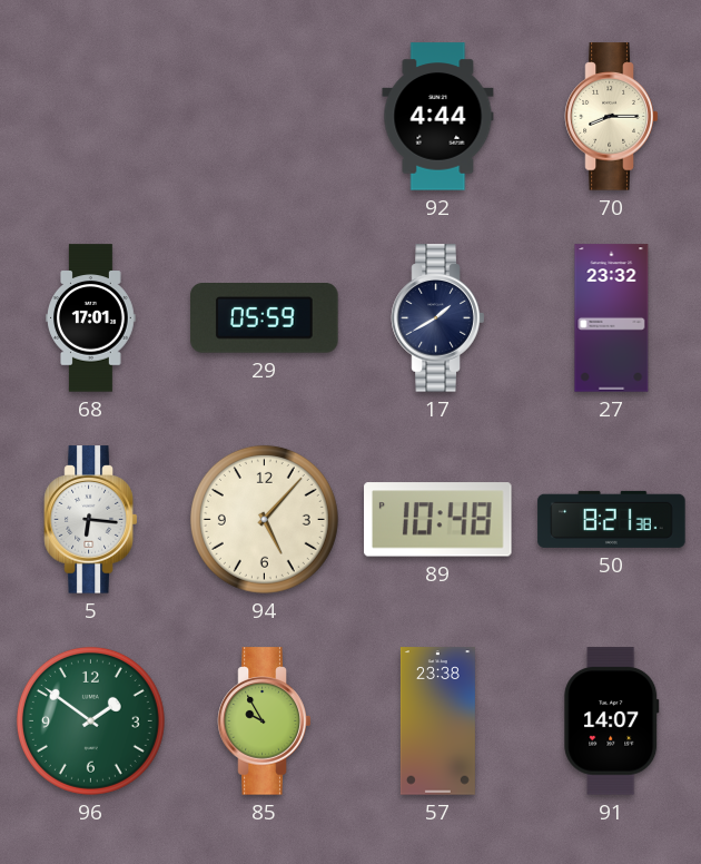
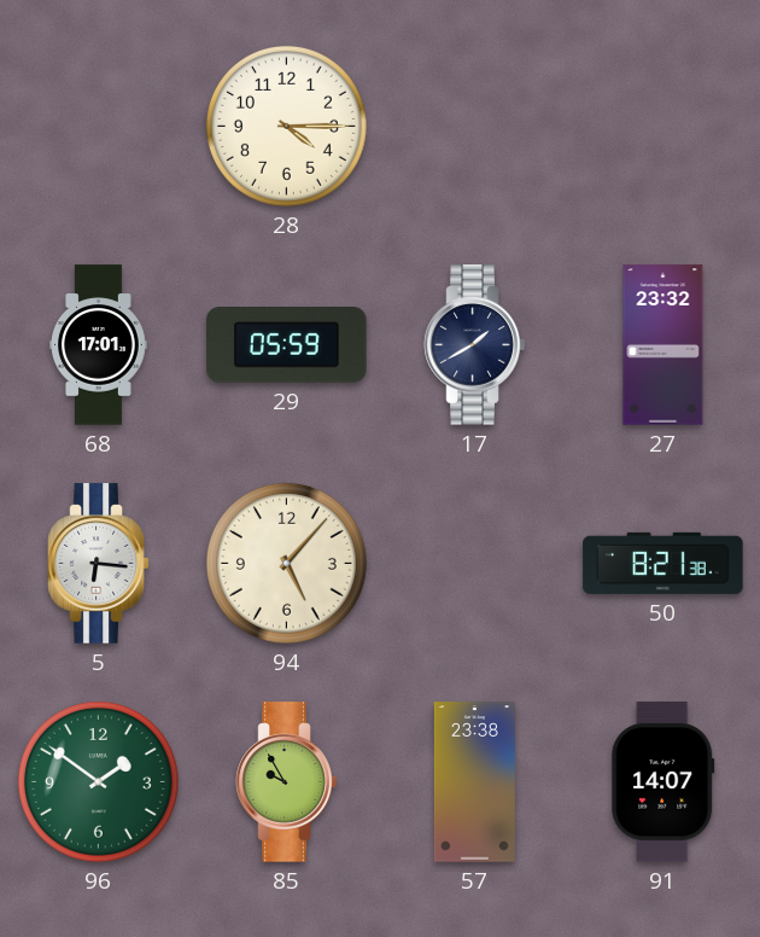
28: none -> 4:15
92: 4:44 -> none
70: 8:15 -> none
89: 10:48 -> none
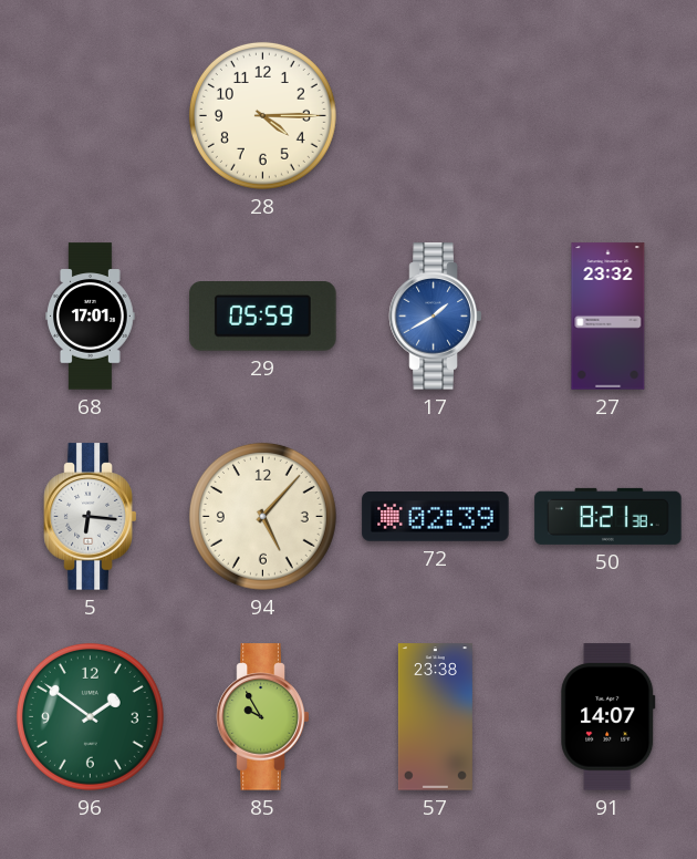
17 dial: navy -> blue
72: none -> 02:39
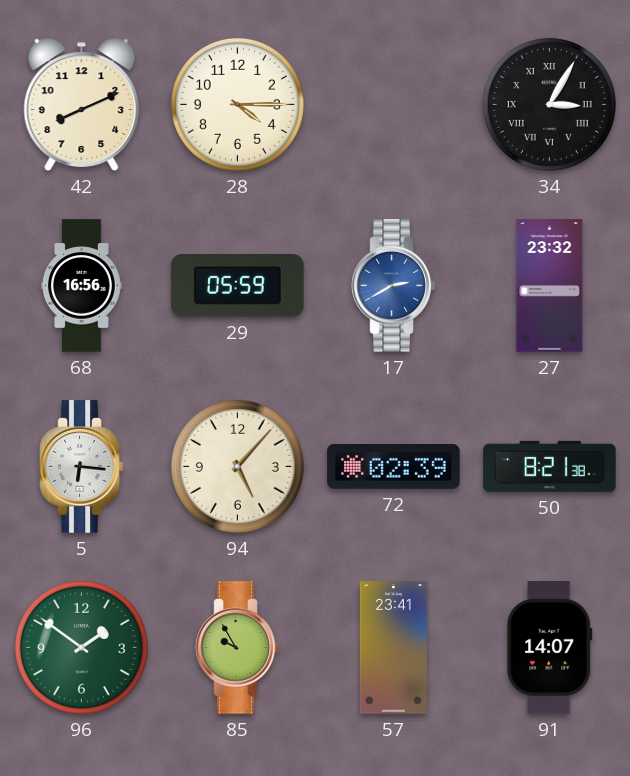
42: none -> 8:11
34: none -> 3:05
68: 17:01 -> 16:56
17: 1:40 -> 2:40
57: 23:38 -> 23:41
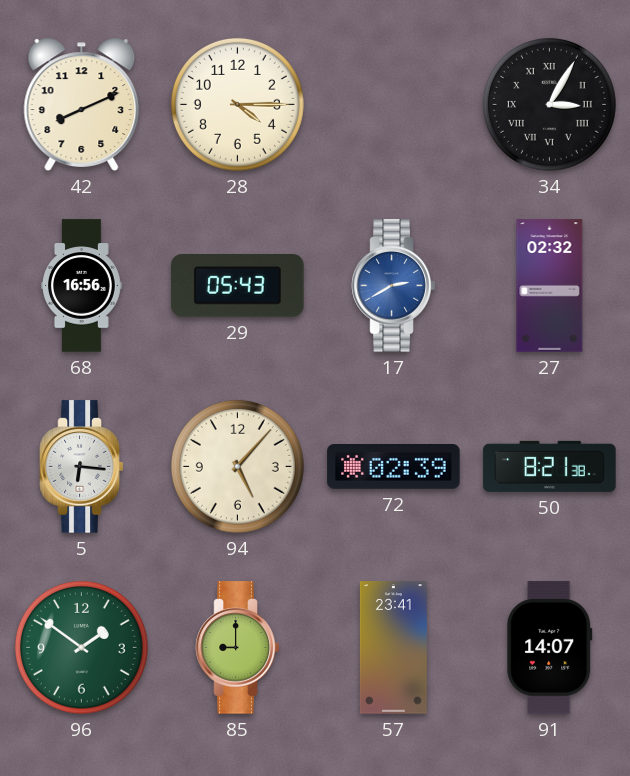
29: 05:59 -> 05:43
27: 23:32 -> 02:32
85: 9:55 -> 9:00
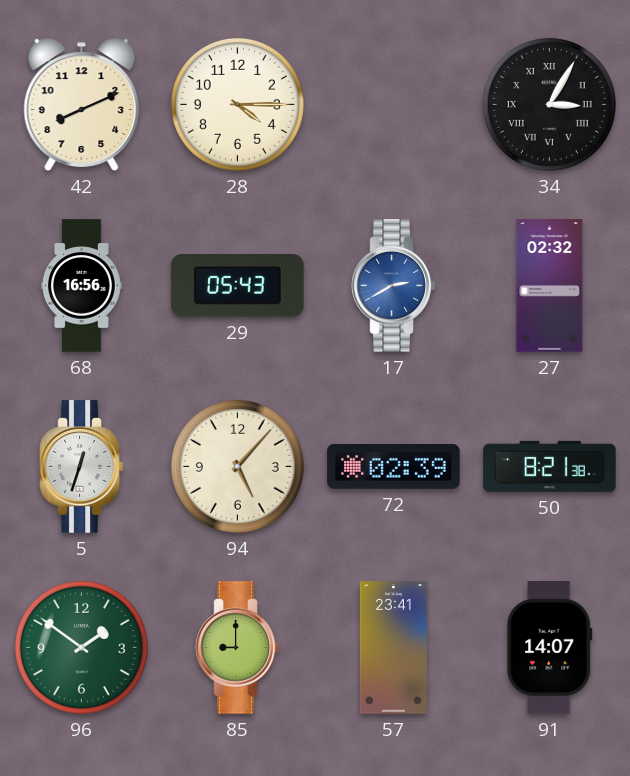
5: 6:16 -> 12:33
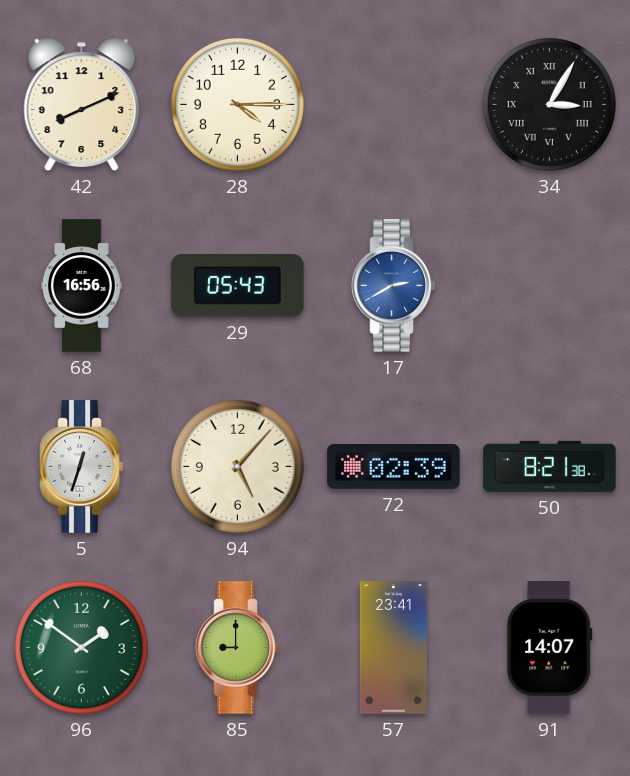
27: 02:32 -> none
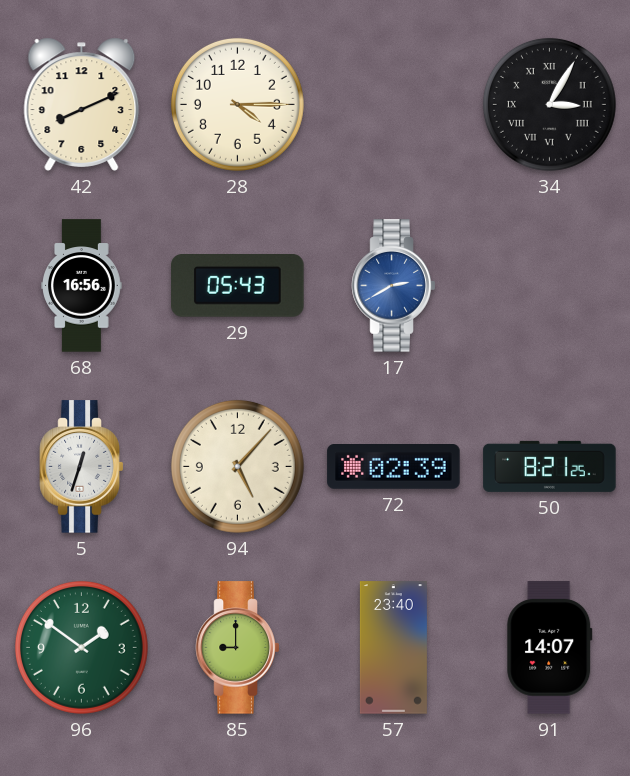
50: 8:21:38 -> 8:21:25
57: 23:41 -> 23:40
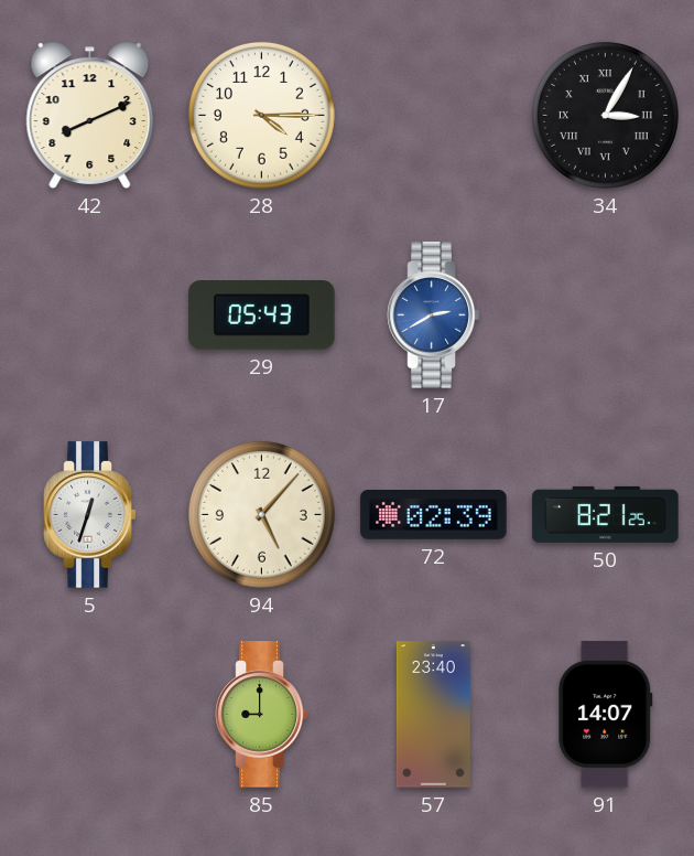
68: 16:56 -> none
96: 1:51 -> none
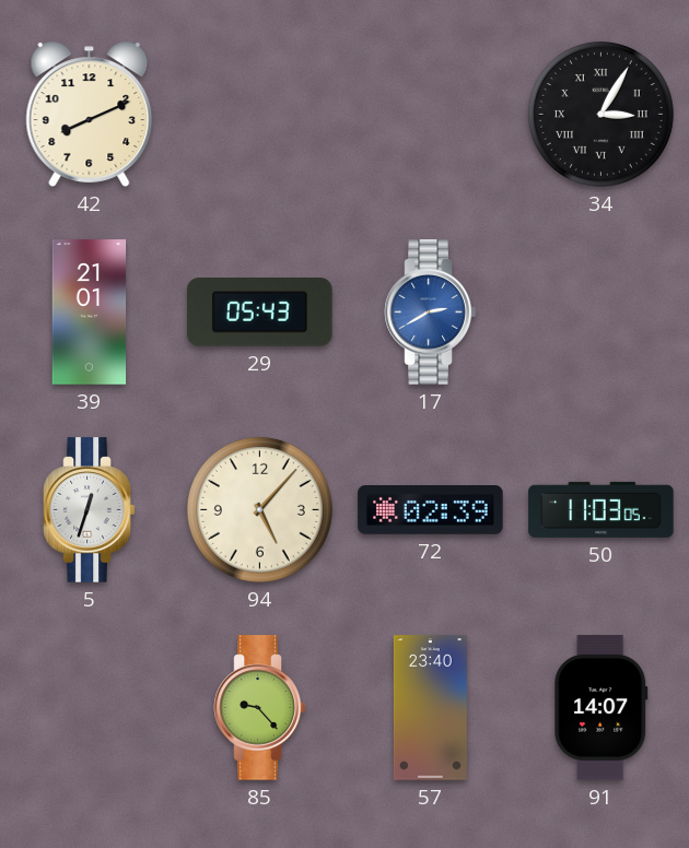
28: 4:15 -> none
39: none -> 21:01
50: 8:21 -> 11:03
85: 9:00 -> 9:23
